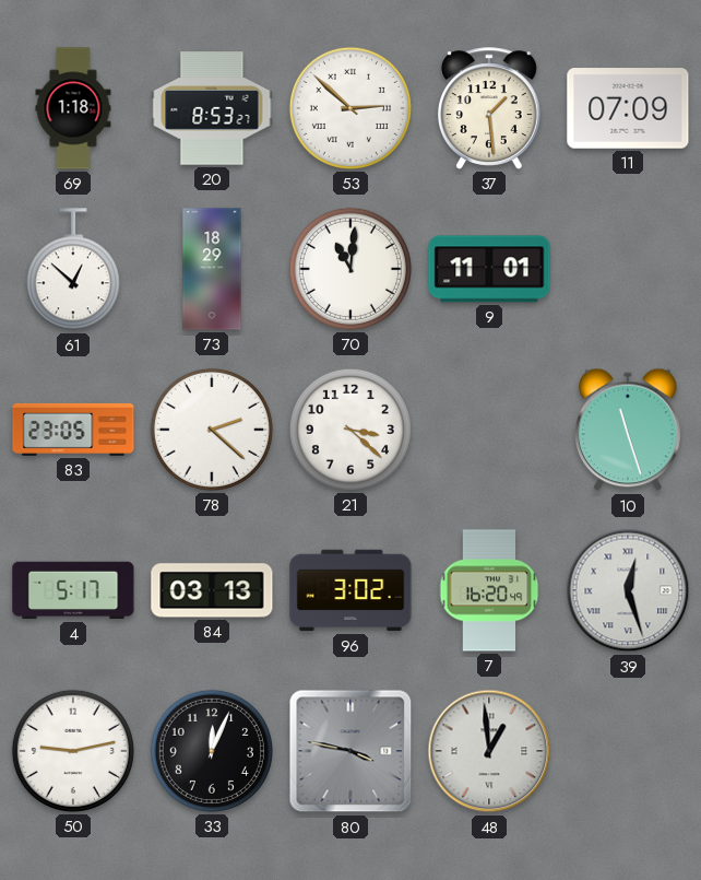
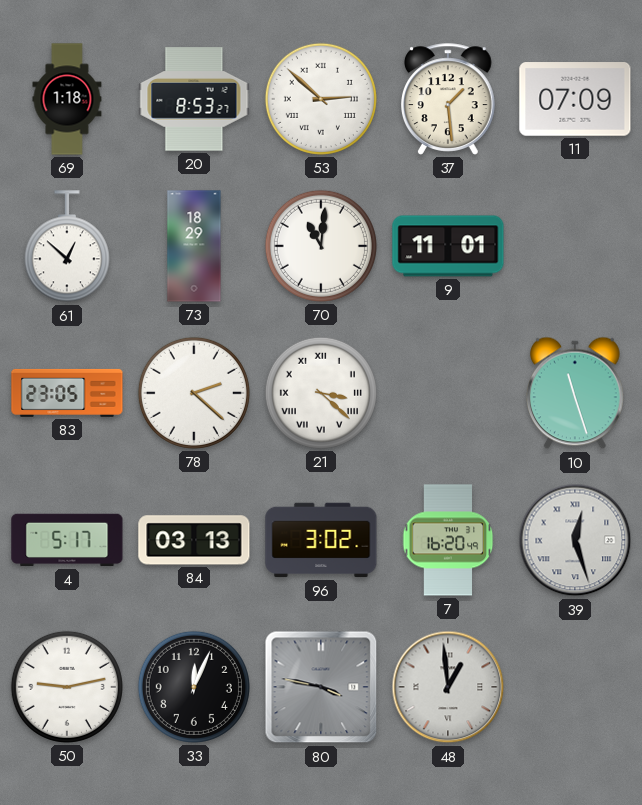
21 numerals: Arabic -> Roman
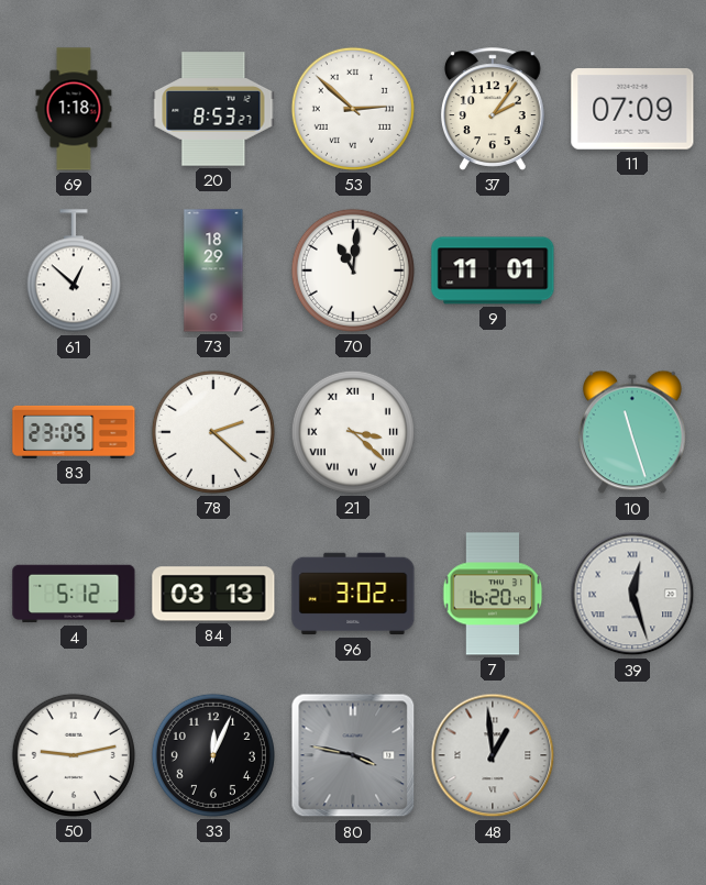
37: 1:29 -> 2:06
4: 5:17 -> 5:12
